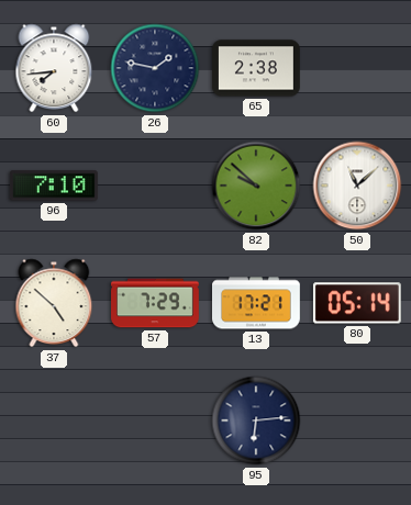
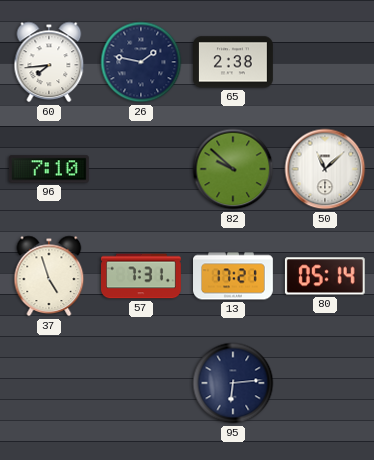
37: 4:52 -> 4:57
57: 7:29 -> 7:31
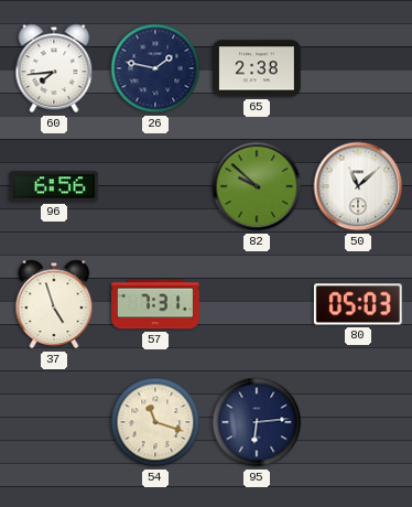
96: 7:10 -> 6:56
13: 17:21 -> none
80: 05:14 -> 05:03
54: none -> 11:18
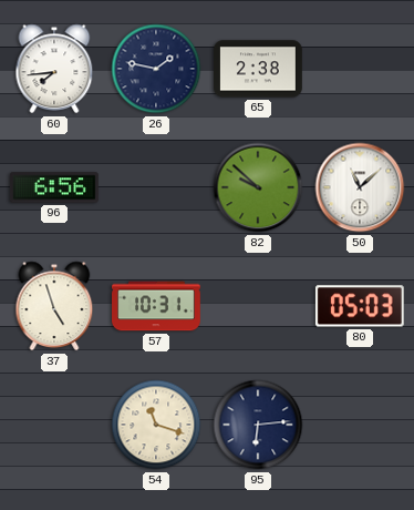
57: 7:31 -> 10:31
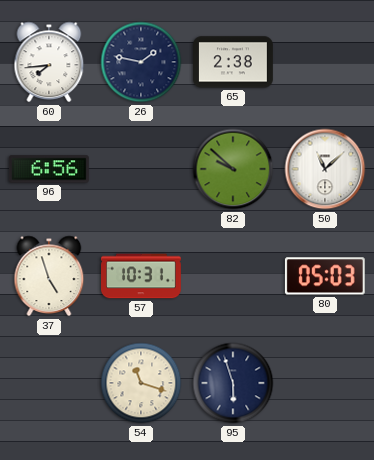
95: 6:14 -> 5:57
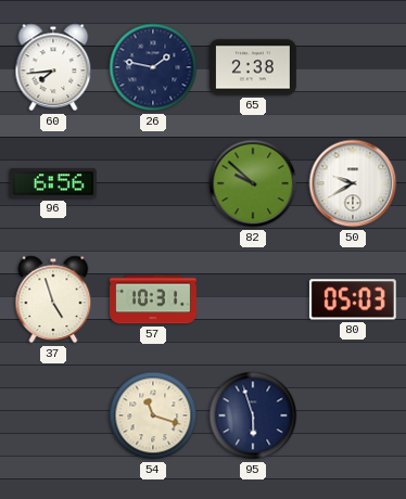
50: 11:08 -> 9:40
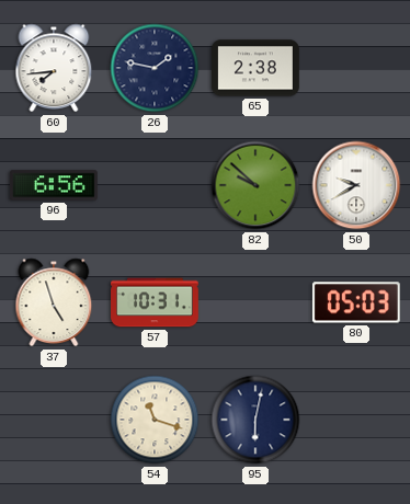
95: 5:57 -> 6:02
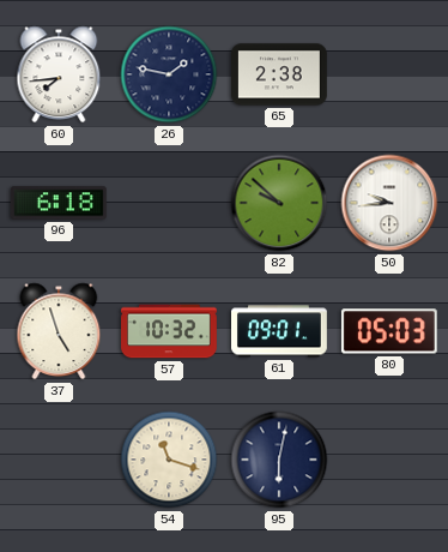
96: 6:56 -> 6:18
50: 9:40 -> 9:44
57: 10:31 -> 10:32
61: none -> 09:01
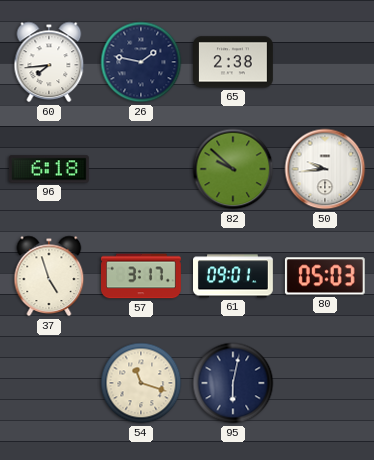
57: 10:32 -> 3:17
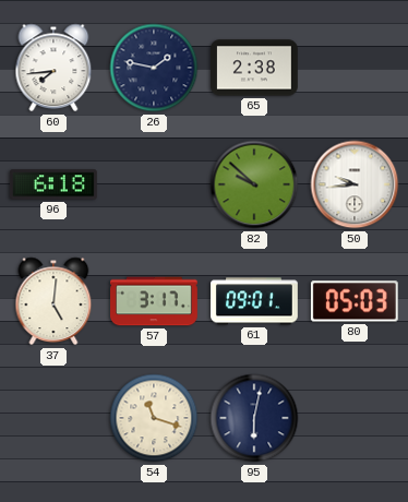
37: 4:57 -> 5:01
